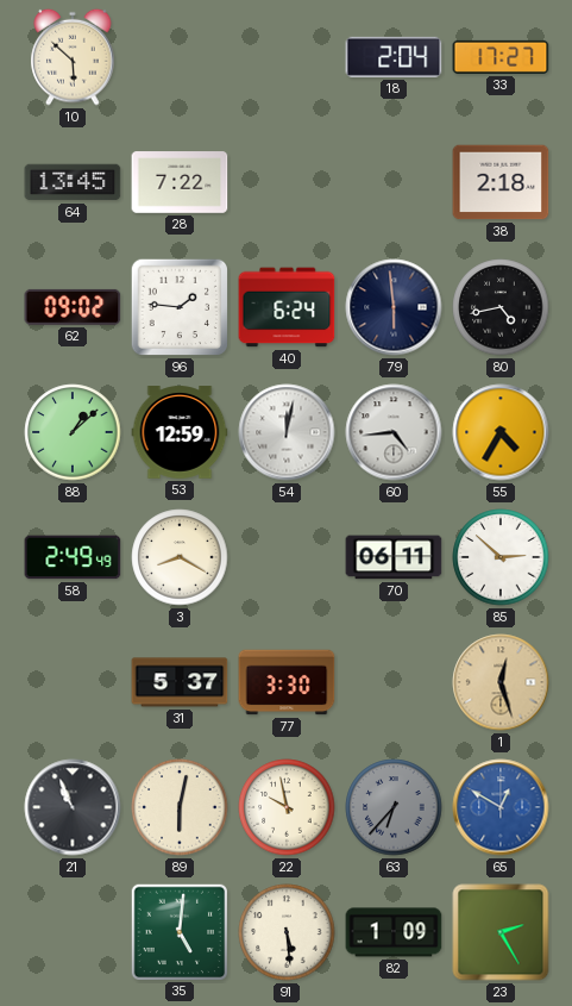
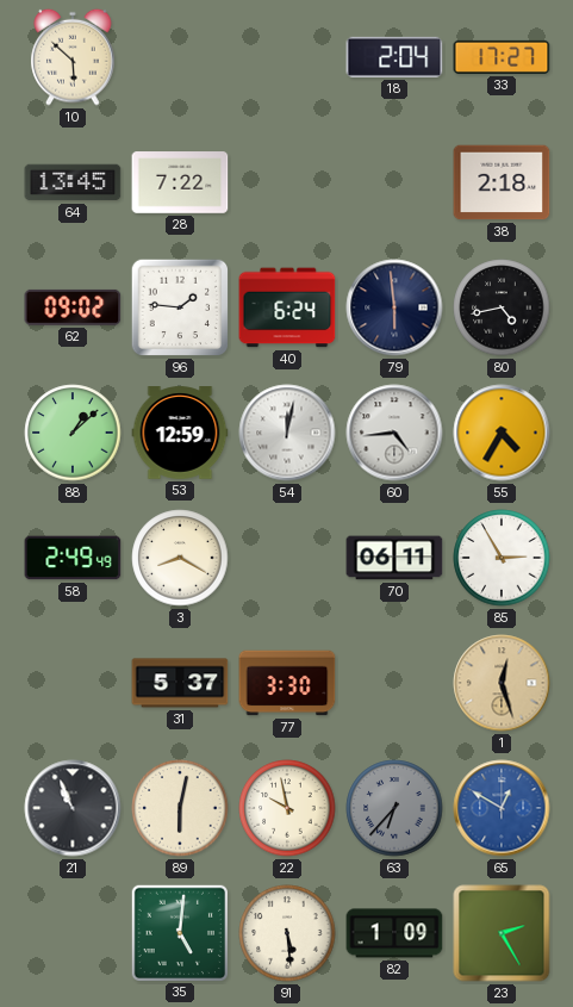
85: 2:52 -> 2:55
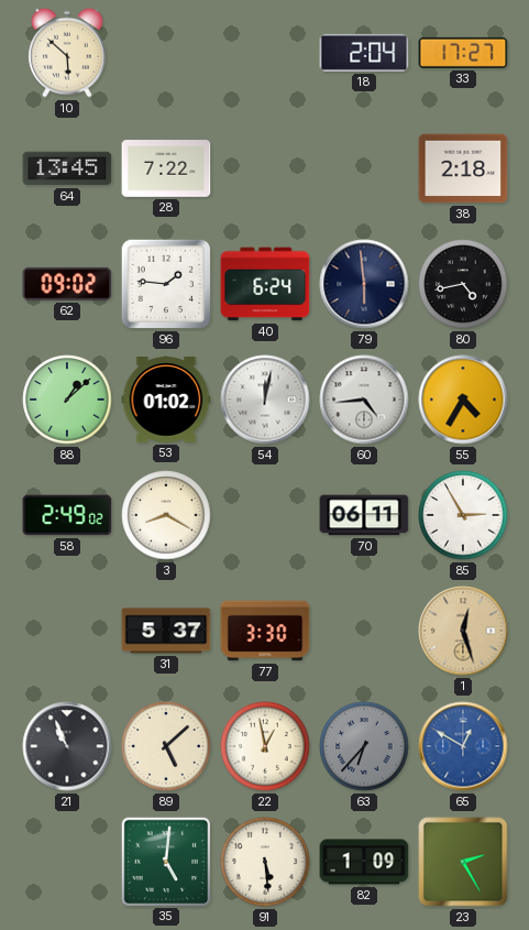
53: 12:59 -> 01:02
58: 2:49:49 -> 2:49:02
89: 6:02 -> 5:08
22: 9:58 -> 12:58
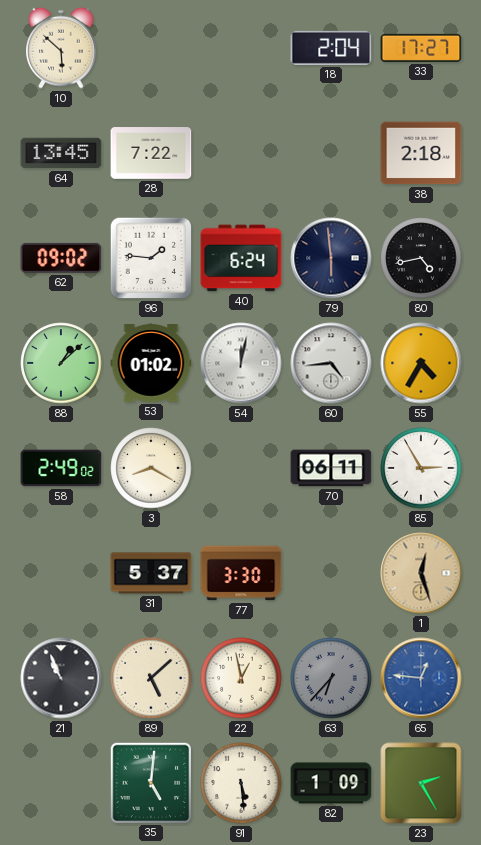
65: 12:50 -> 12:46
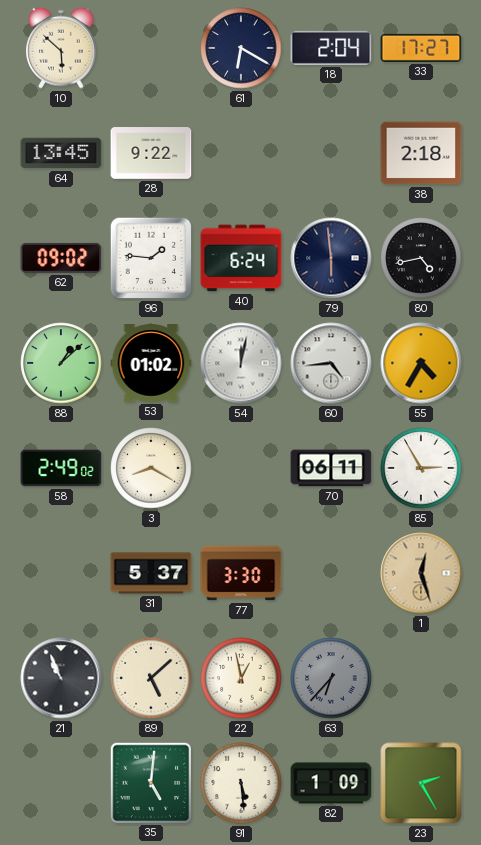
61: none -> 6:20
28: 7:22 -> 9:22
65: 12:46 -> none
